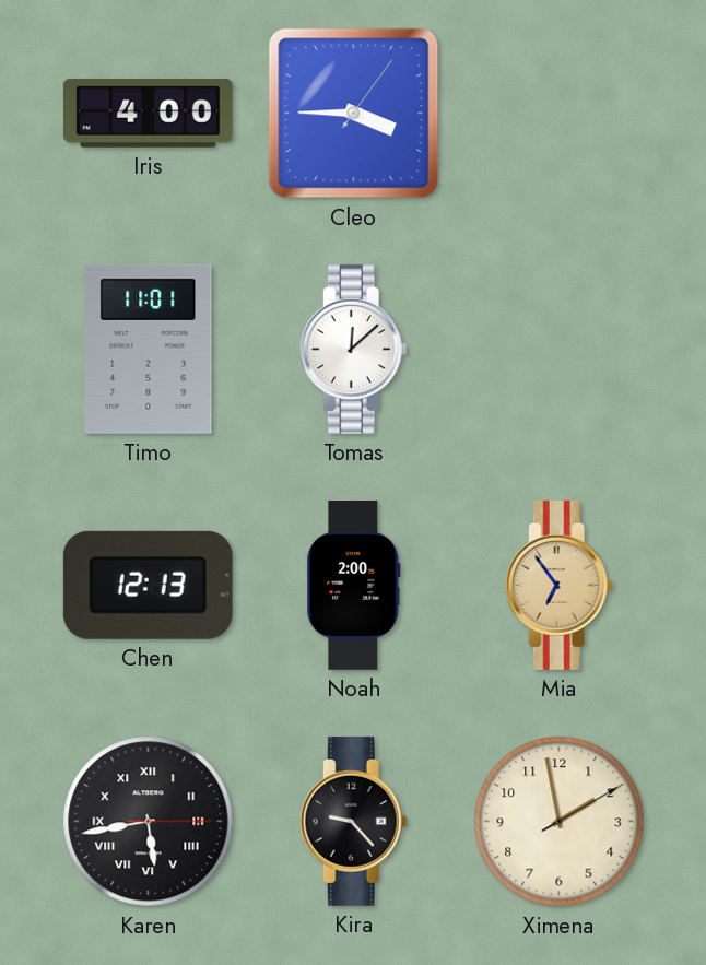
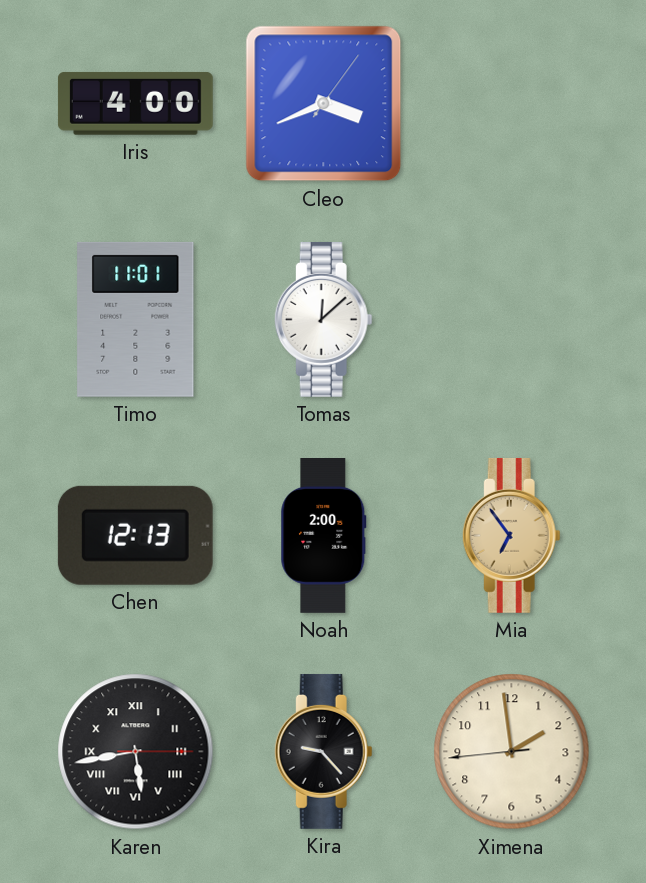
Cleo: 3:45 -> 3:41
Ximena: 1:58:10 -> 1:58:44
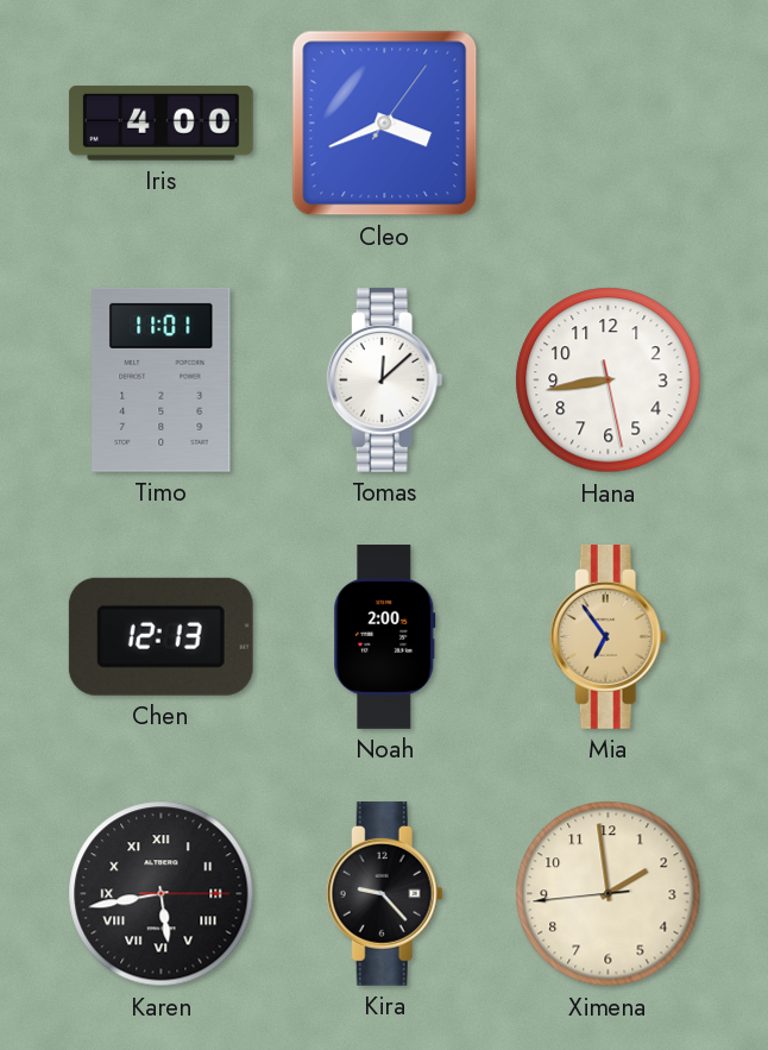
Hana: none -> 8:43
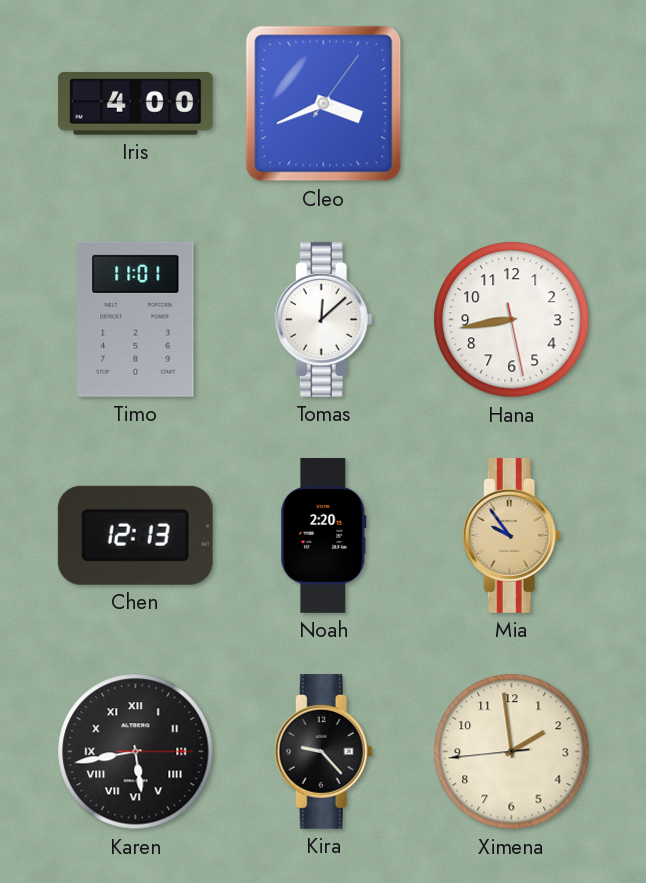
Noah: 2:00 -> 2:20
Mia: 6:54 -> 9:54
